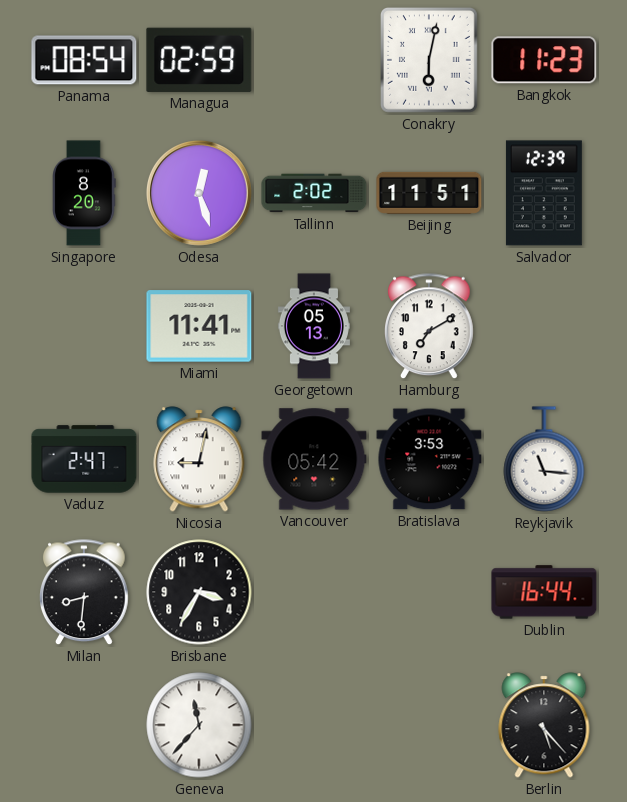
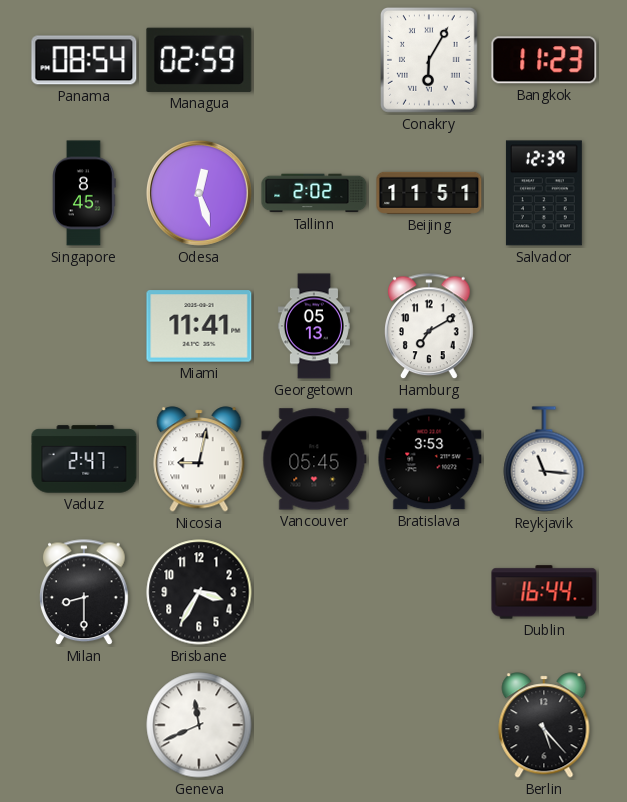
Conakry: 6:02 -> 6:05
Singapore: 8:20 -> 8:45
Vancouver: 05:42 -> 05:45
Milan: 8:31 -> 8:30
Geneva: 11:37 -> 11:41
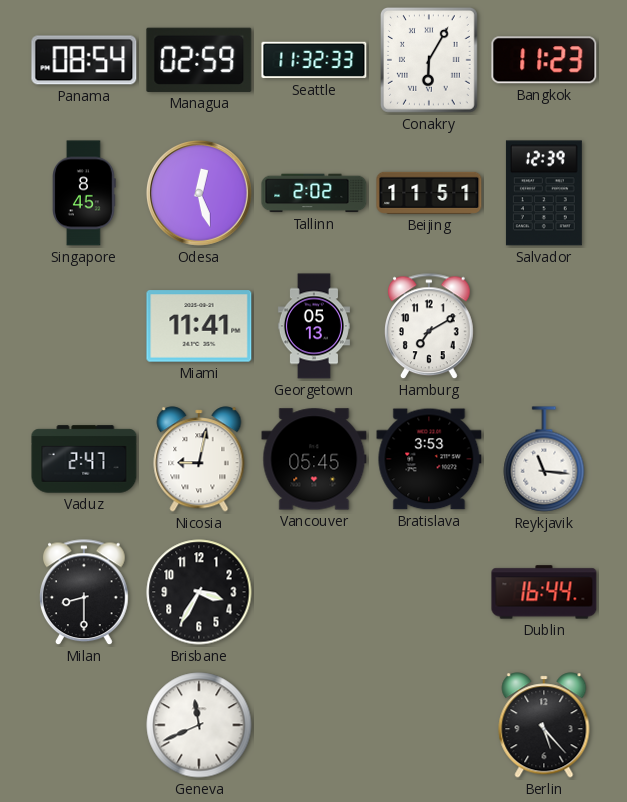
Seattle: none -> 11:32
